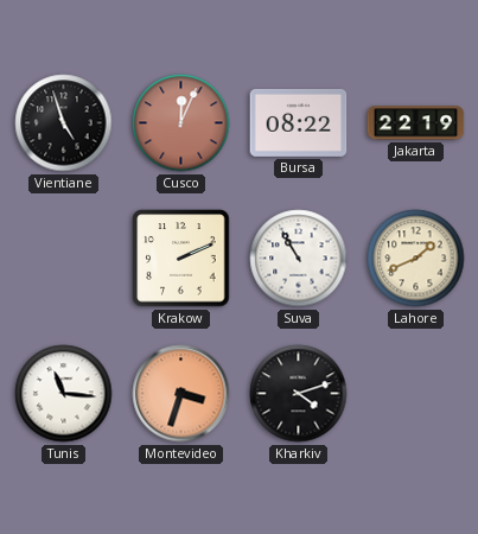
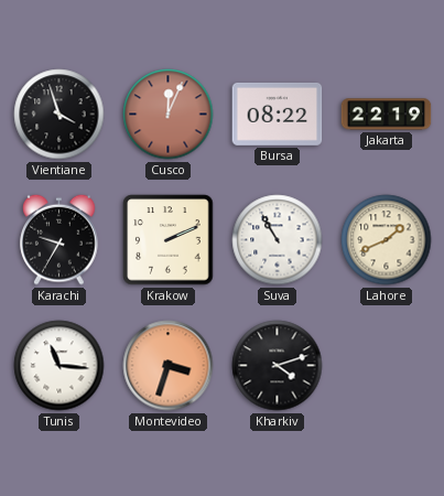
Vientiane: 4:57 -> 3:57
Karachi: none -> 9:35
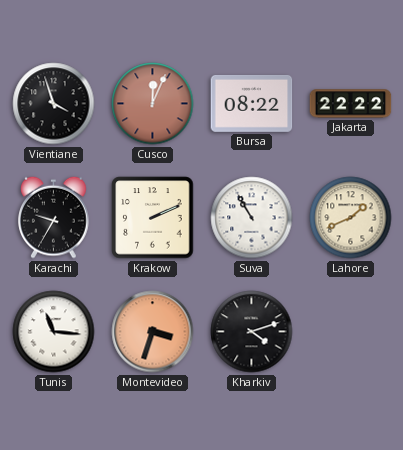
Jakarta: 22:19 -> 22:22
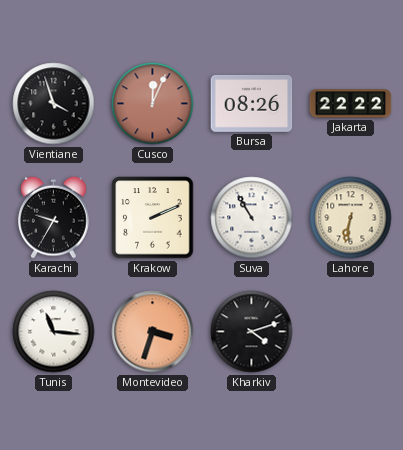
Bursa: 08:22 -> 08:26
Lahore: 1:41 -> 6:32
